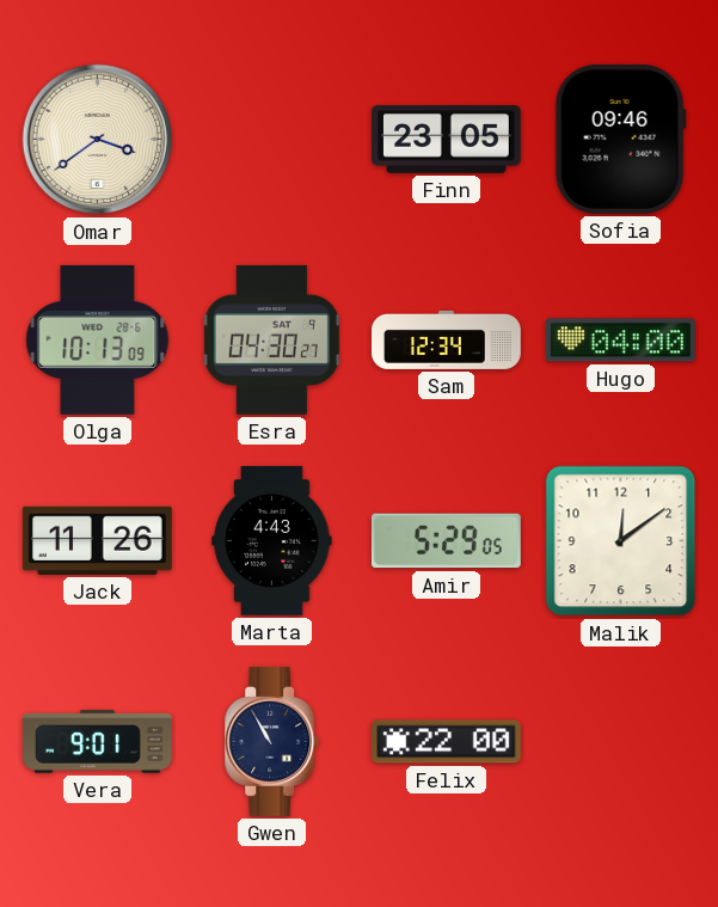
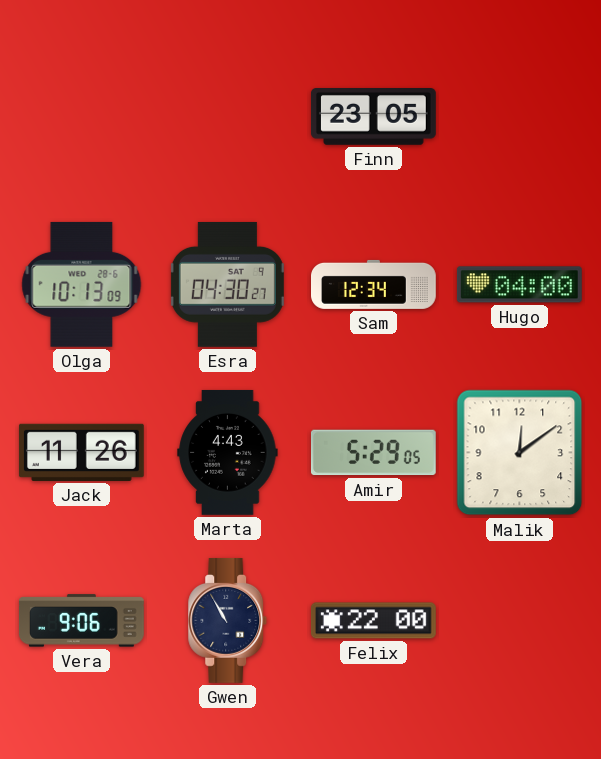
Omar: 3:39 -> none
Sofia: 09:46 -> none
Vera: 9:01 -> 9:06
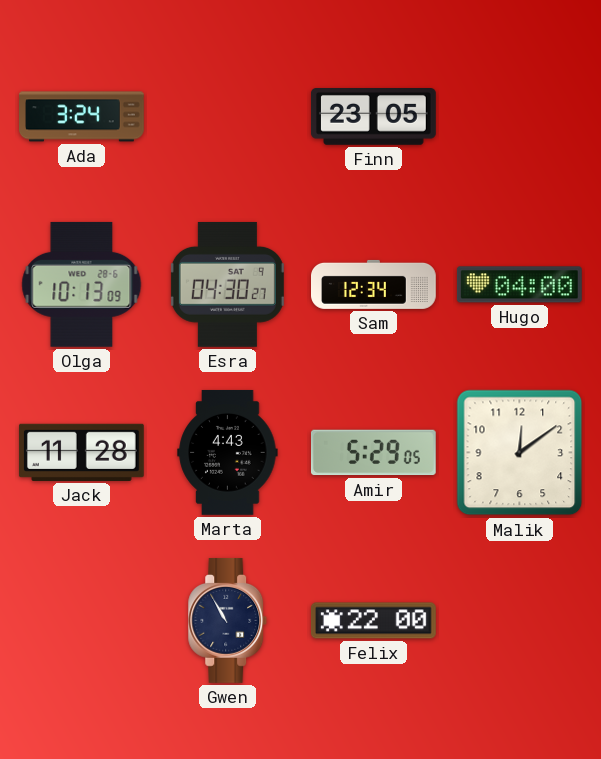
Ada: none -> 3:24
Jack: 11:26 -> 11:28
Vera: 9:06 -> none
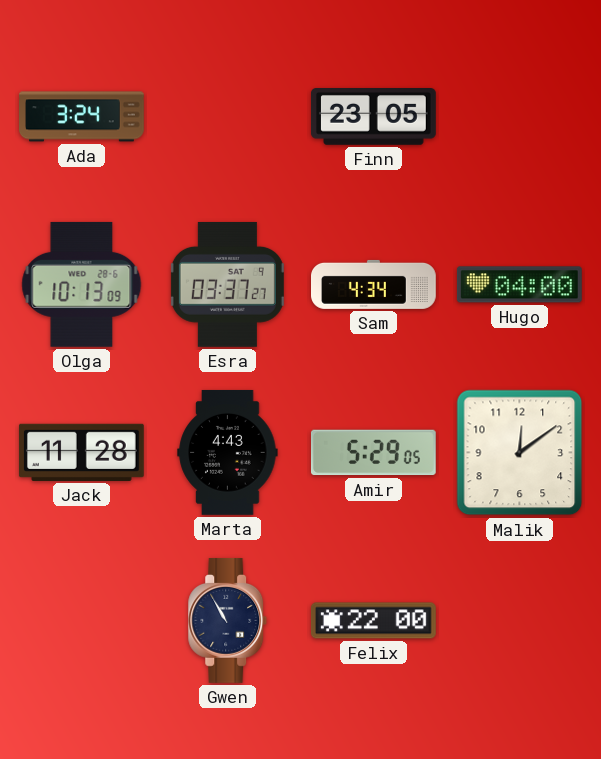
Esra: 04:30 -> 03:37
Sam: 12:34 -> 4:34
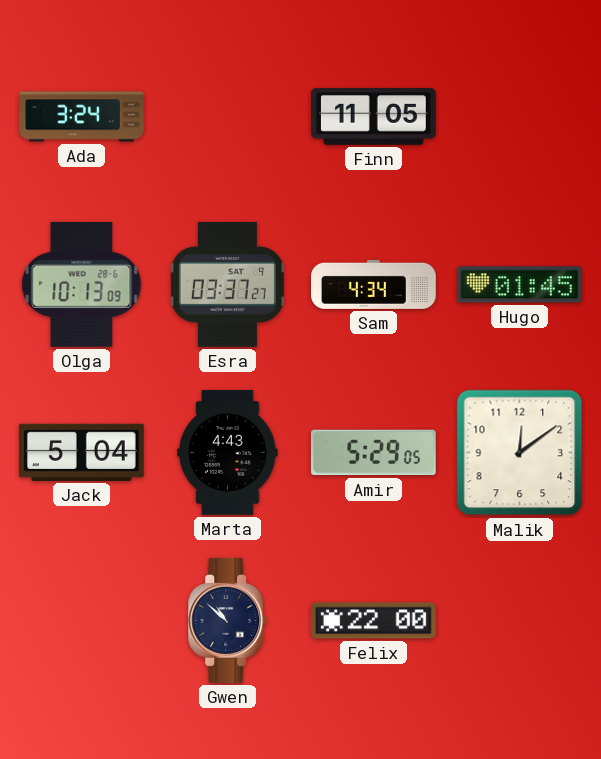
Finn: 23:05 -> 11:05
Hugo: 04:00 -> 01:45
Jack: 11:28 -> 5:04
Gwen: 10:55 -> 10:52
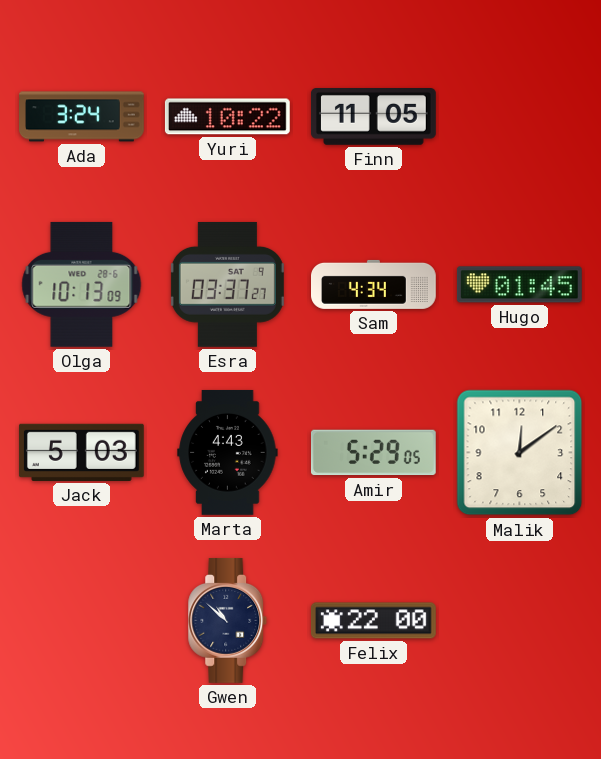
Yuri: none -> 10:22
Jack: 5:04 -> 5:03
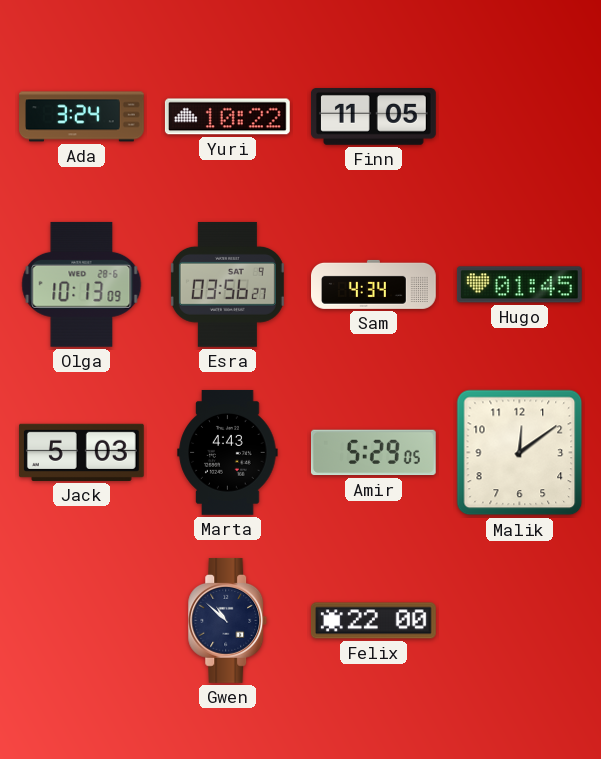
Esra: 03:37 -> 03:56
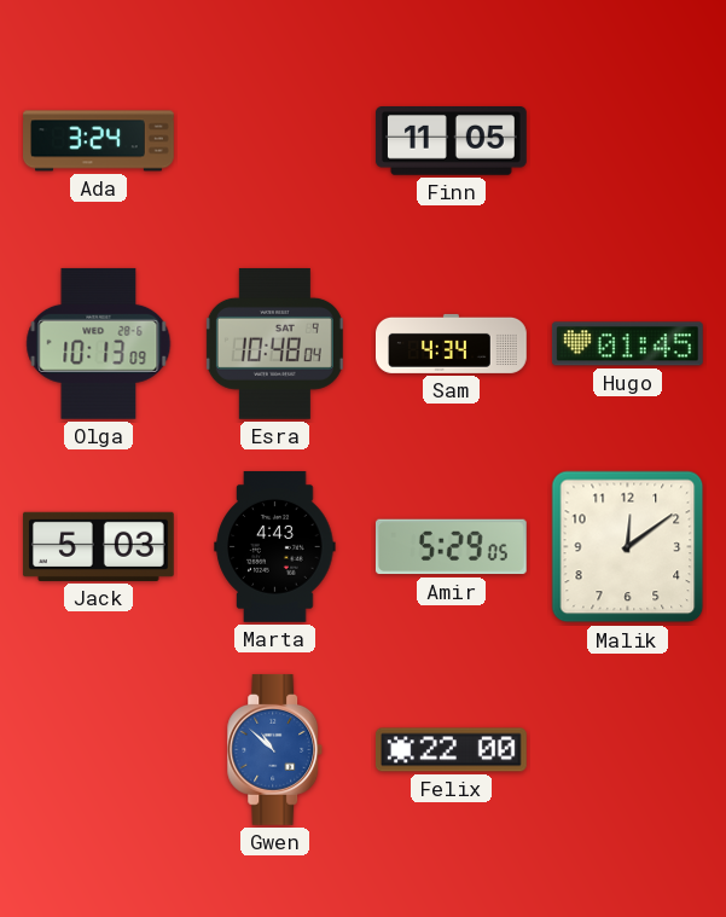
Yuri: 10:22 -> none
Esra: 03:56 -> 10:48
Gwen dial: navy -> blue
